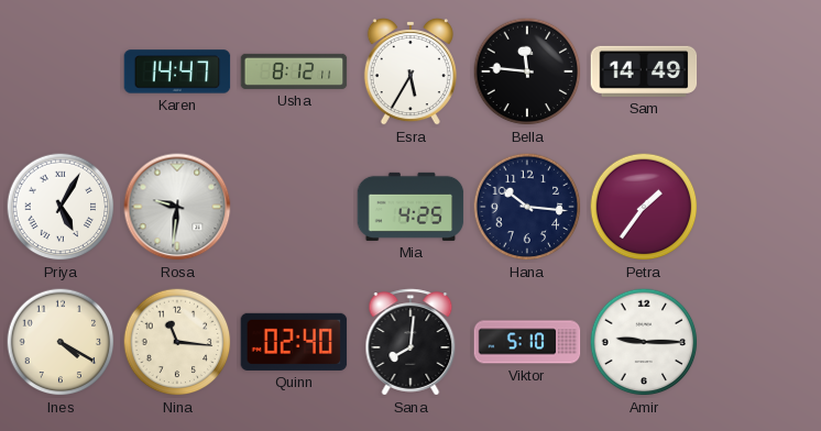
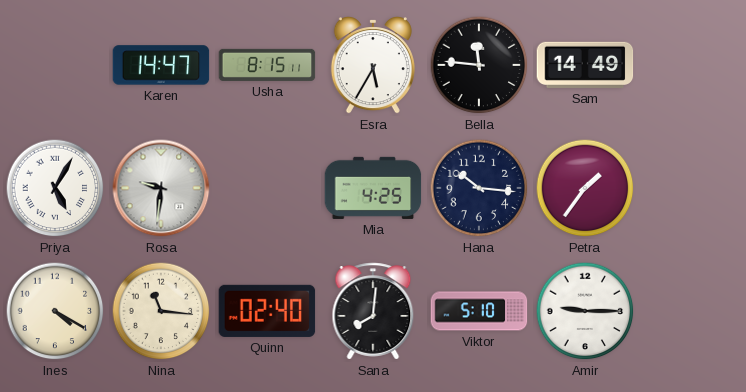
Usha: 8:12 -> 8:15
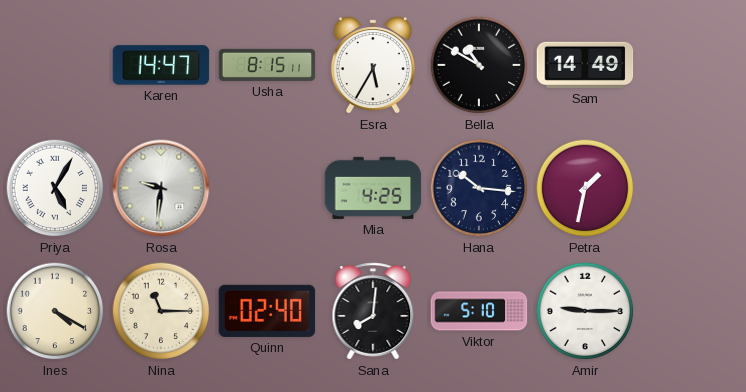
Bella: 11:46 -> 10:50
Petra: 1:36 -> 1:32
Nina: 11:16 -> 11:15
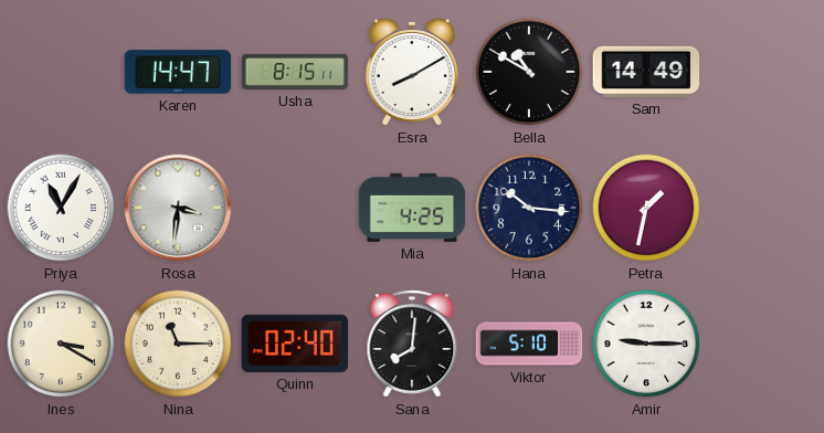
Esra: 5:35 -> 8:10
Priya: 5:05 -> 11:05
Rosa: 9:31 -> 3:31
Ines: 4:20 -> 3:20
